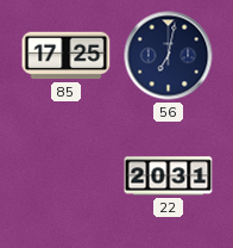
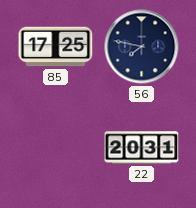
56: 7:02 -> 7:47
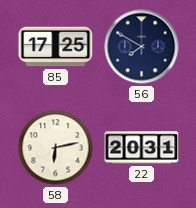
56: 7:47 -> 7:50
58: none -> 6:13
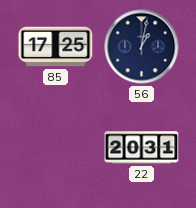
56: 7:50 -> 1:02
58: 6:13 -> none
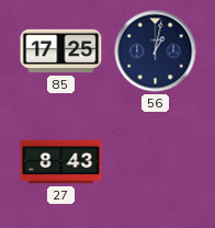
27: none -> 8:43
22: 20:31 -> none
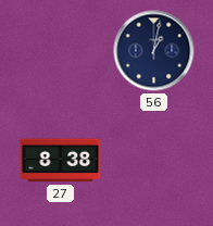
85: 17:25 -> none
27: 8:43 -> 8:38
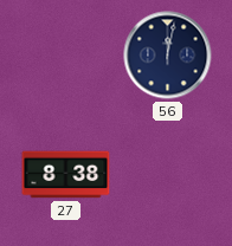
56: 1:02 -> 12:02
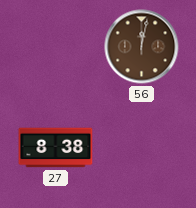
56 dial: navy -> brown
